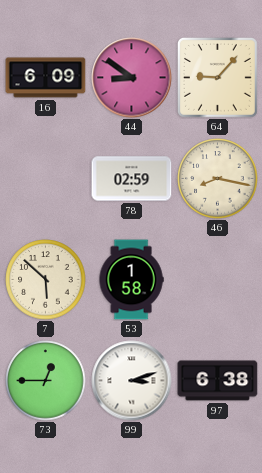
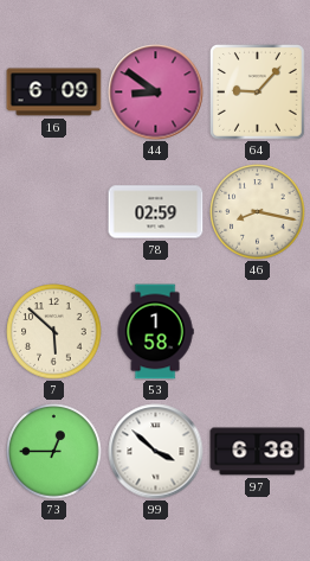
99: 3:12 -> 3:52
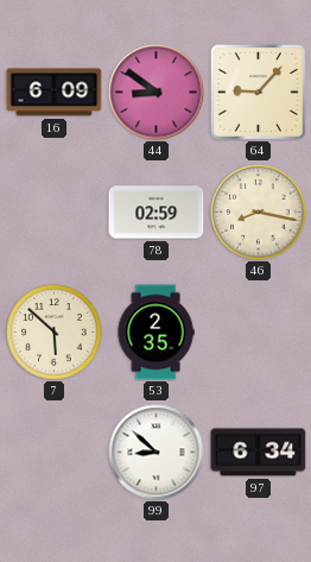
53: 1:58 -> 2:35
73: 12:45 -> none
99: 3:52 -> 8:52
97: 6:38 -> 6:34
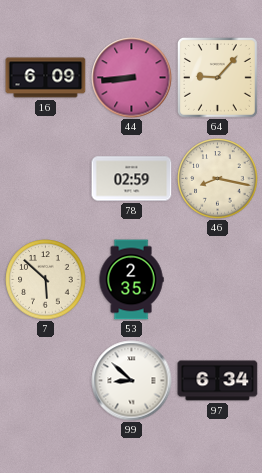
44: 8:51 -> 8:44
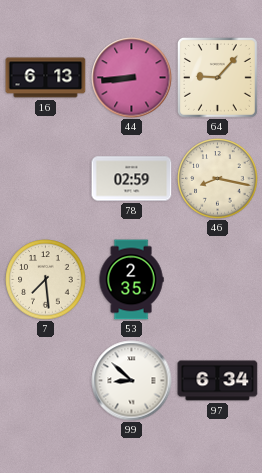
16: 6:09 -> 6:13
7: 5:52 -> 7:29
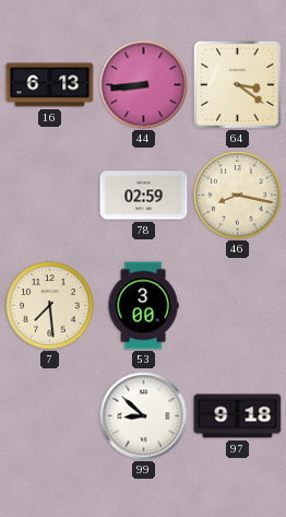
64: 9:07 -> 3:21
53: 2:35 -> 3:00
97: 6:34 -> 9:18
